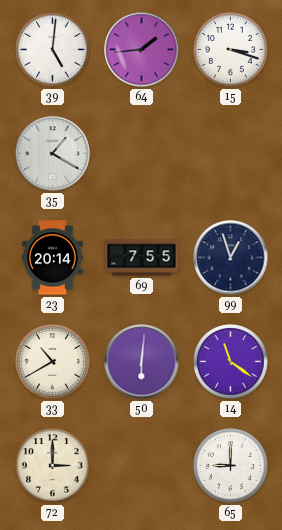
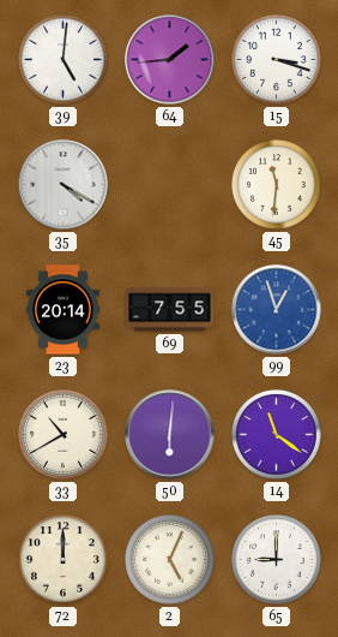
35: 1:20 -> 4:20
45: none -> 11:31
99 dial: navy -> blue
72: 3:00 -> 12:00
2: none -> 5:04
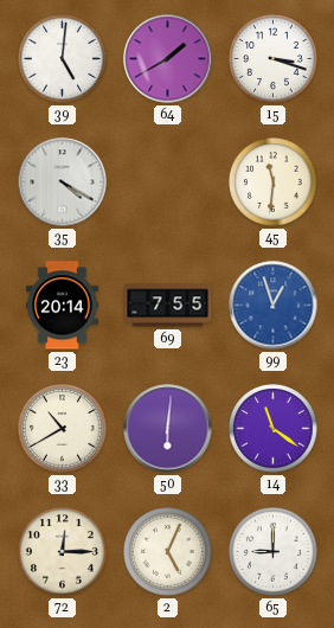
64: 1:44 -> 1:40
72: 12:00 -> 12:15
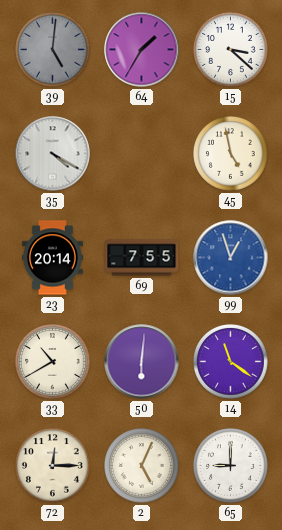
39 dial: white -> grey
64: 1:40 -> 1:35
15: 3:18 -> 3:22
45: 11:31 -> 4:58
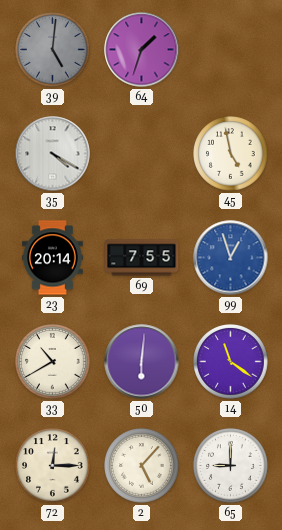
64: 1:35 -> 1:33
15: 3:22 -> none
2: 5:04 -> 5:07
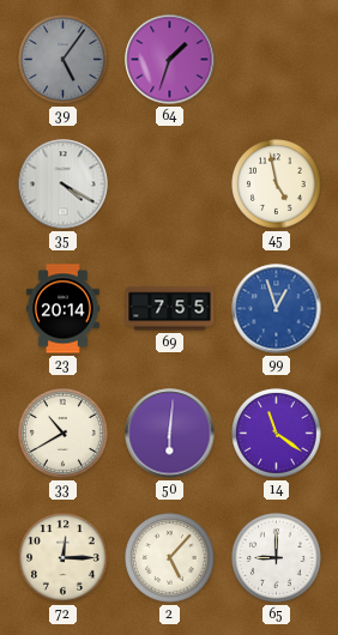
39: 5:01 -> 5:06
